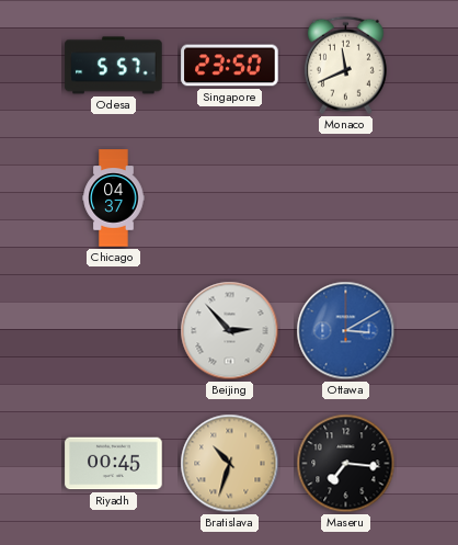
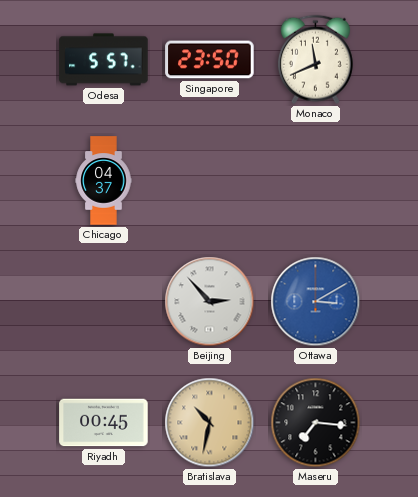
Bratislava: 10:33 -> 10:32
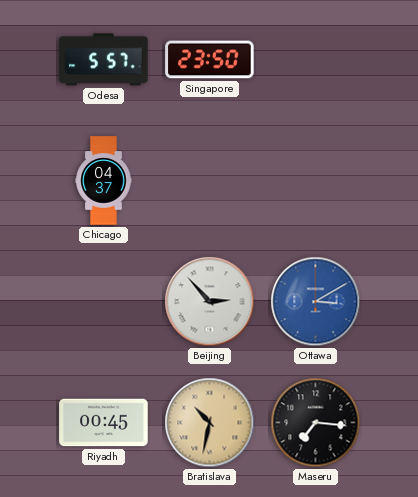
Monaco: 11:41 -> none
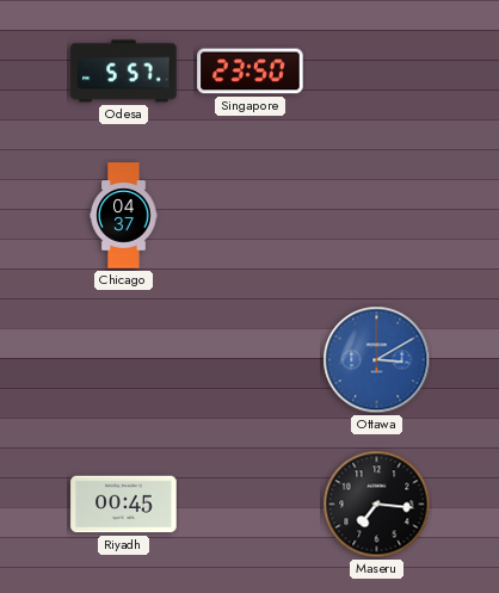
Beijing: 2:53 -> none
Bratislava: 10:32 -> none
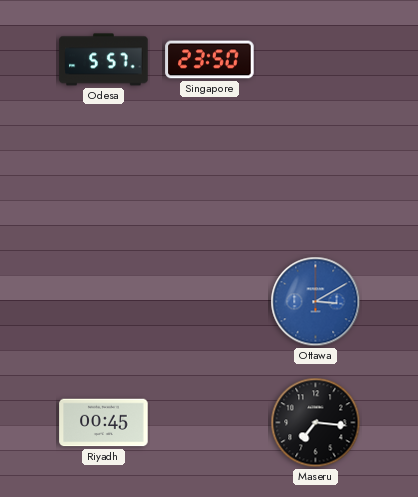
Chicago: 04:37 -> none
